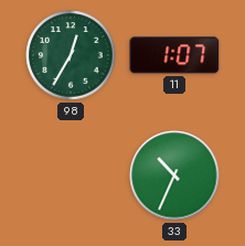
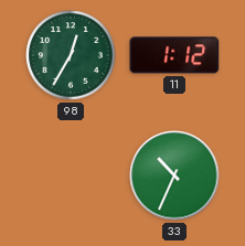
11: 1:07 -> 1:12
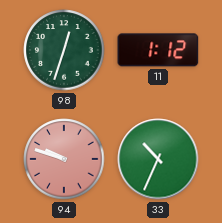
98: 12:35 -> 12:33
94: none -> 9:48
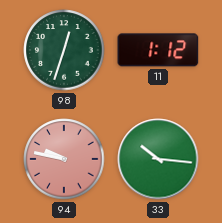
94: 9:48 -> 9:47
33: 10:34 -> 10:16
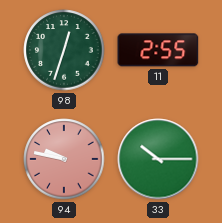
11: 1:12 -> 2:55
33: 10:16 -> 10:15
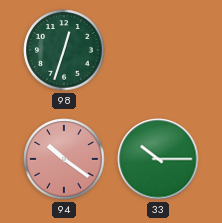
11: 2:55 -> none
94: 9:47 -> 10:21
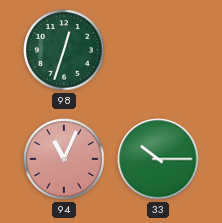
94: 10:21 -> 11:04
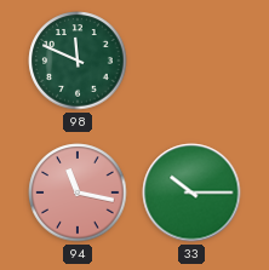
98: 12:33 -> 11:49
94: 11:04 -> 11:17
